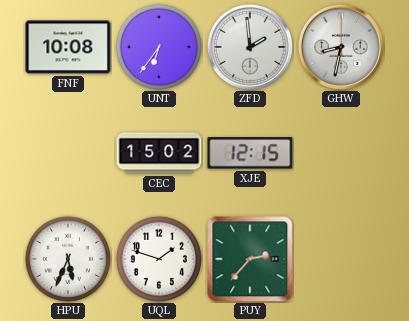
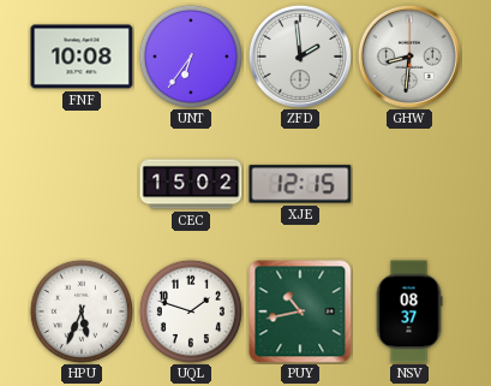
GHW: 8:32 -> 8:31
PUY: 2:37 -> 10:43
NSV: none -> 08:37
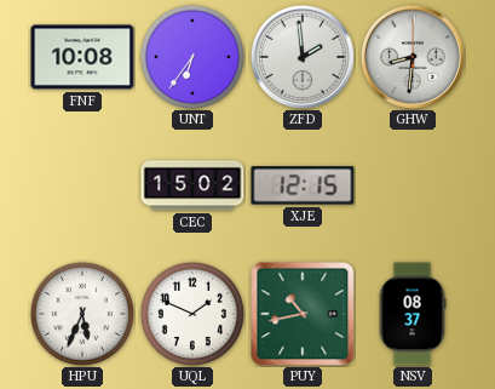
UQL: 1:48 -> 1:49
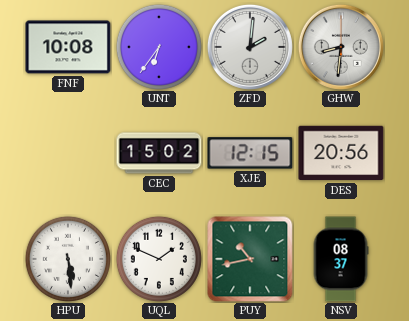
ZFD: 1:59 -> 2:01
DES: none -> 20:56
HPU: 5:34 -> 5:29
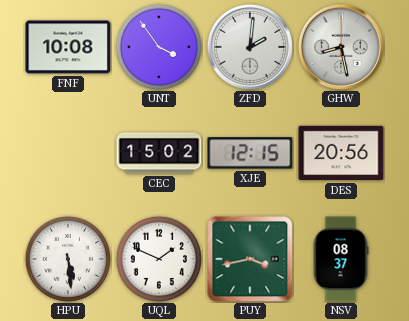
UNT: 6:36 -> 3:54
GHW: 8:31 -> 8:28
PUY: 10:43 -> 3:43
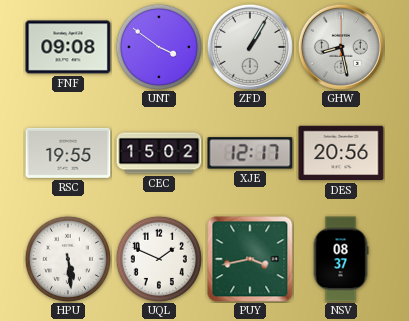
FNF: 10:08 -> 09:08
UNT: 3:54 -> 3:51
ZFD: 2:01 -> 1:05
RSC: none -> 19:55
XJE: 12:15 -> 12:17
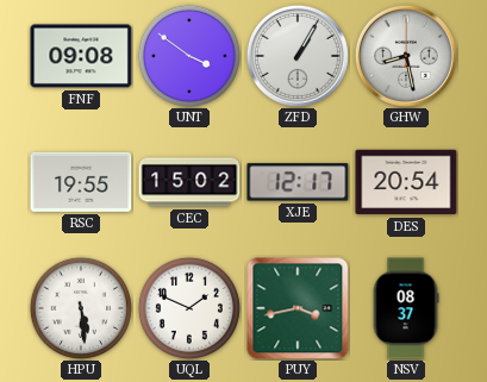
DES: 20:56 -> 20:54
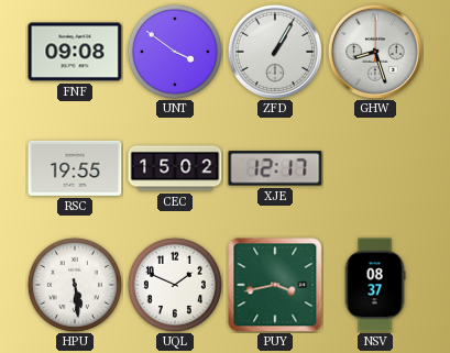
GHW: 8:28 -> 8:27
DES: 20:54 -> none
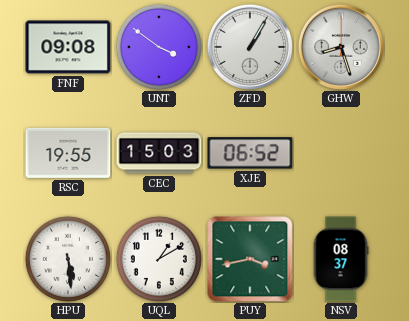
CEC: 15:02 -> 15:03
XJE: 12:17 -> 06:52
UQL: 1:49 -> 1:10
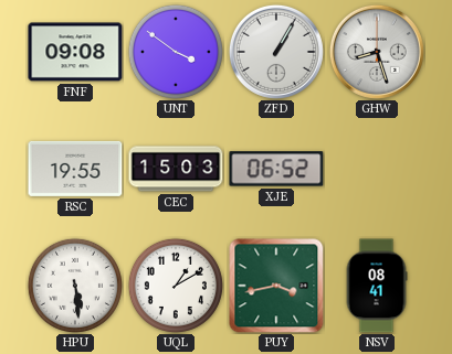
NSV: 08:37 -> 08:41
